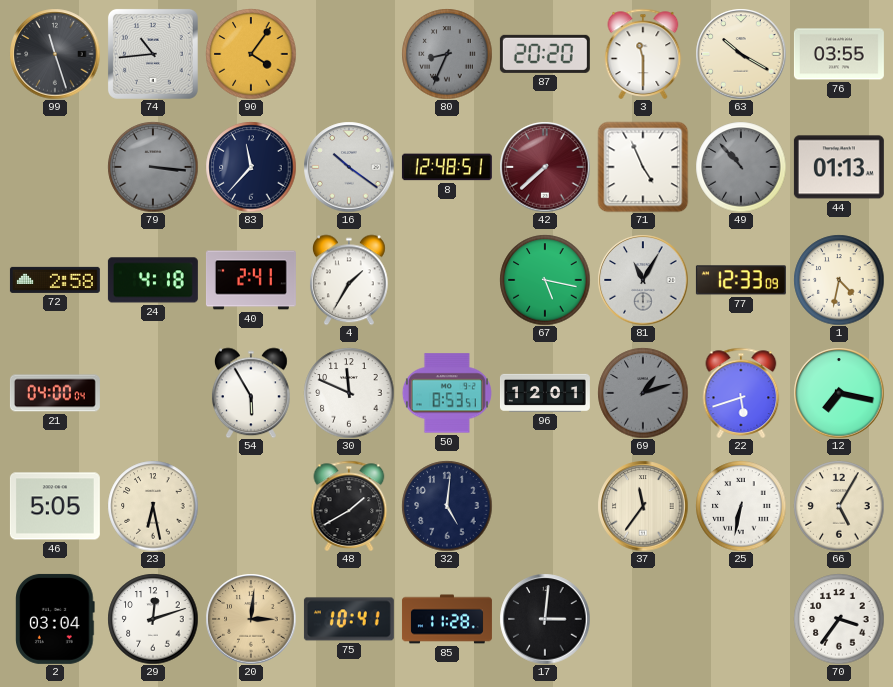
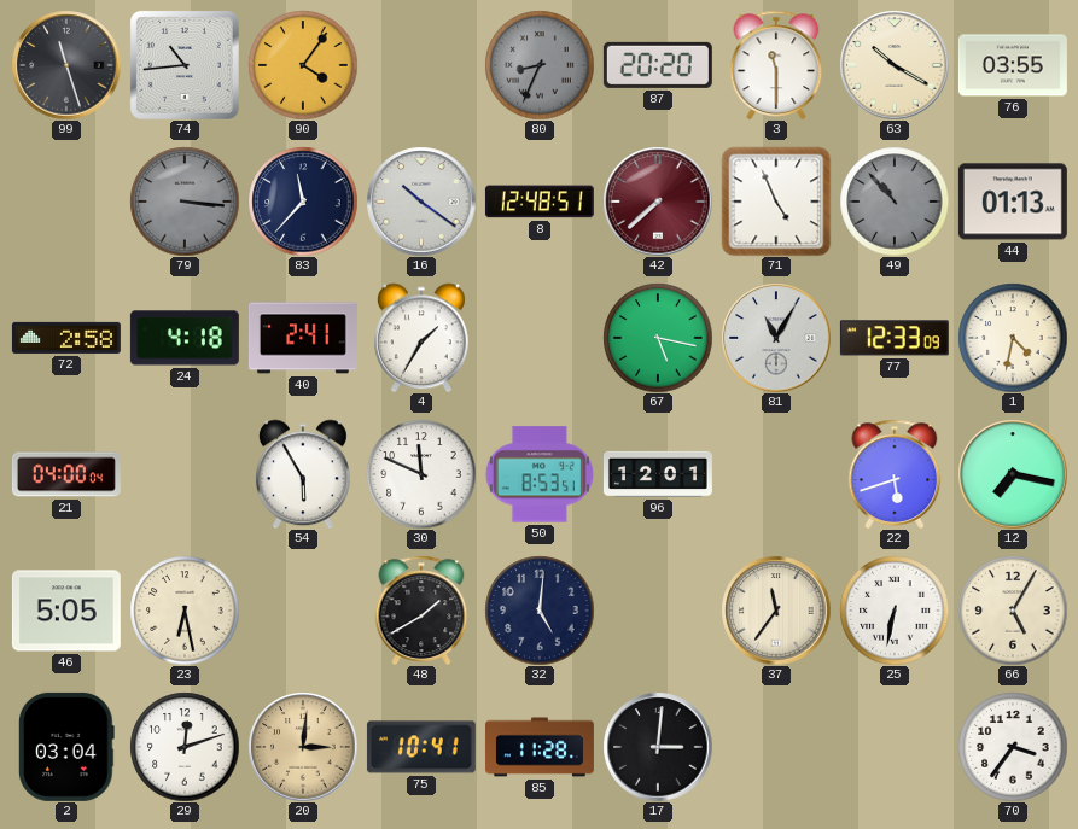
69: 1:12 -> none
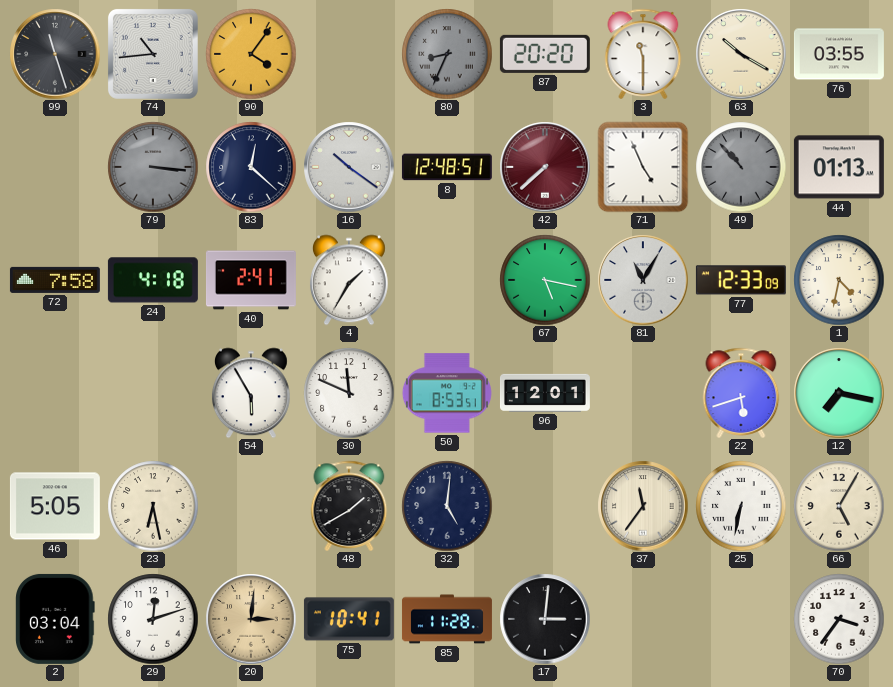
83: 11:37 -> 12:22
72: 2:58 -> 7:58
21: 04:00 -> none
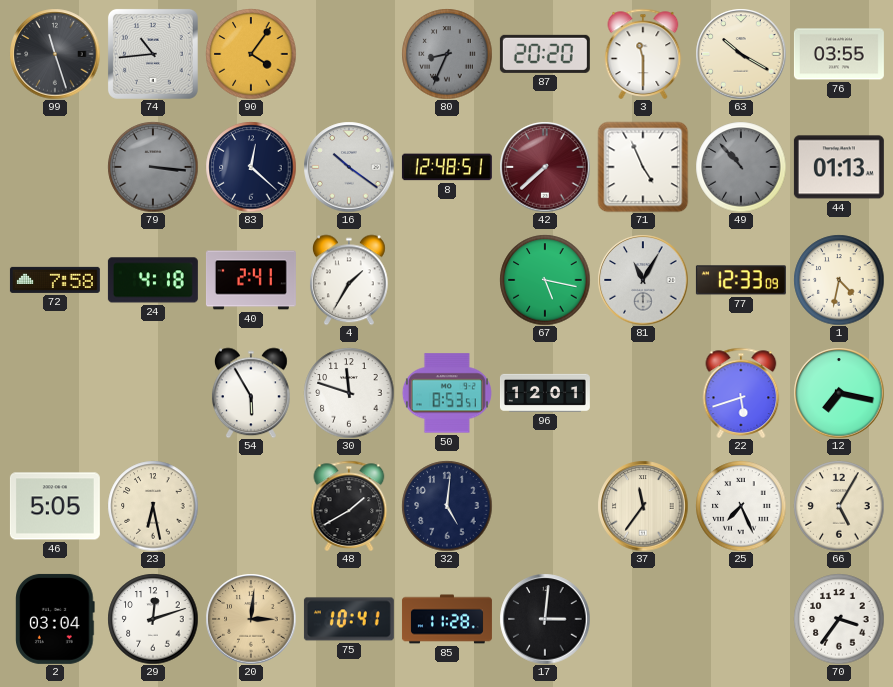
30: 11:49 -> 11:48
25: 6:32 -> 7:26
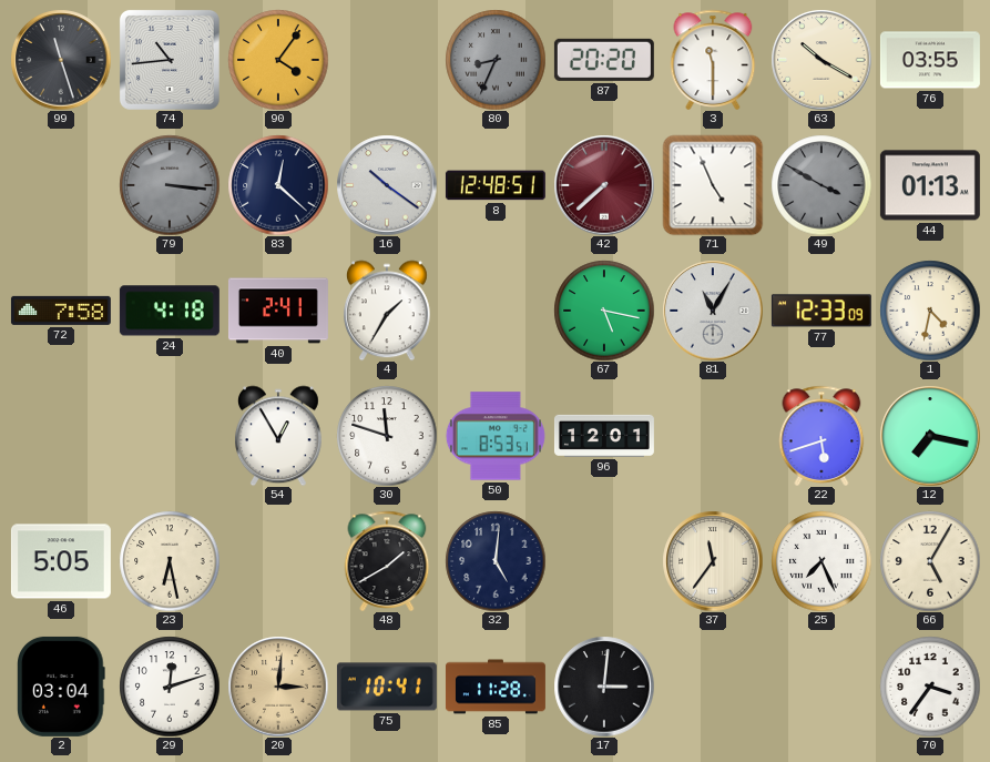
49: 10:53 -> 3:50
54: 5:55 -> 12:55
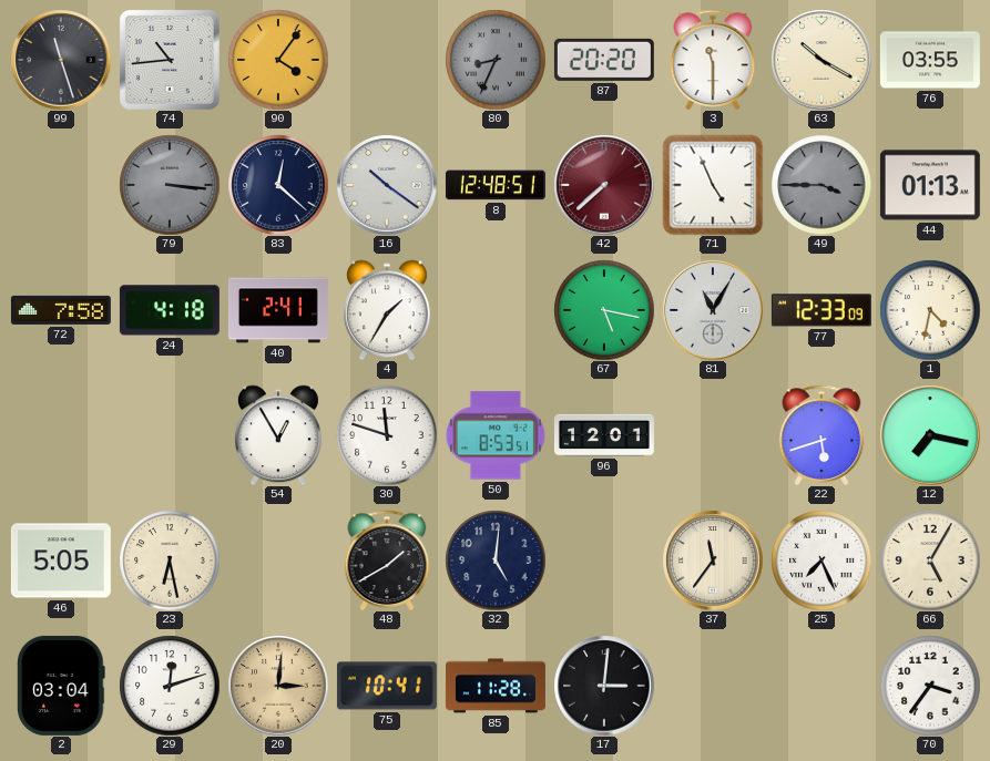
49: 3:50 -> 3:45
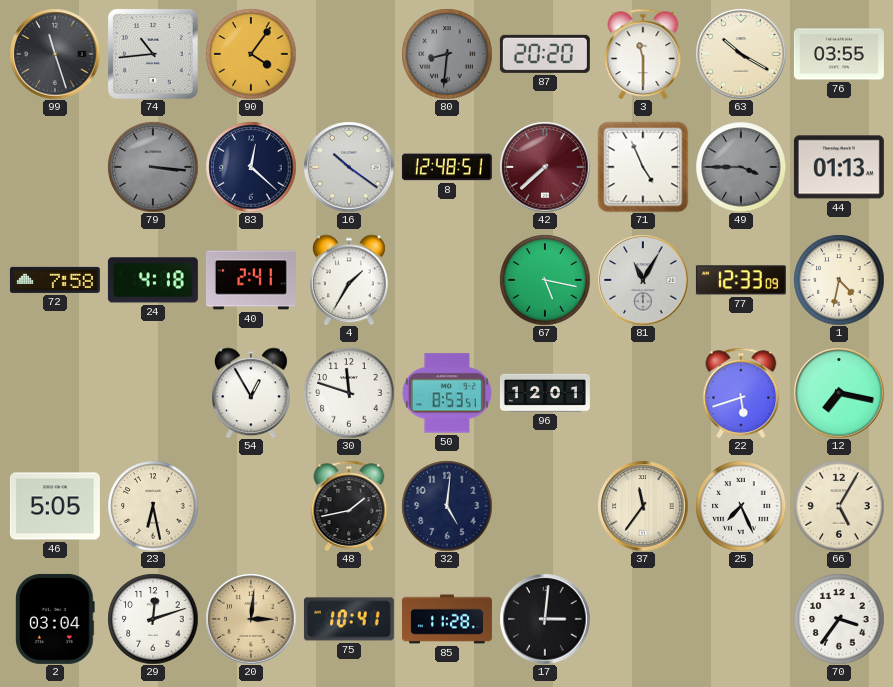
80: 8:34 -> 8:31
48: 1:40 -> 1:43
